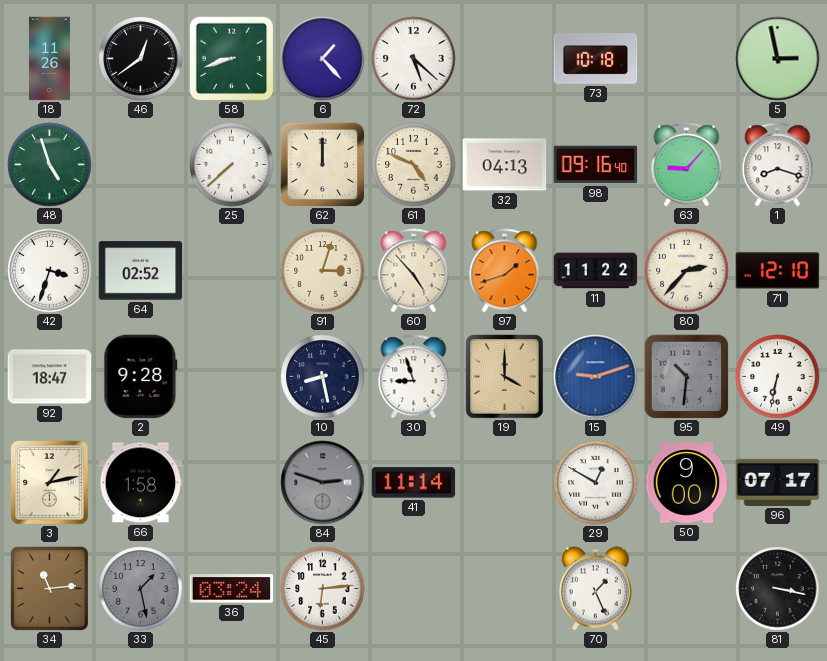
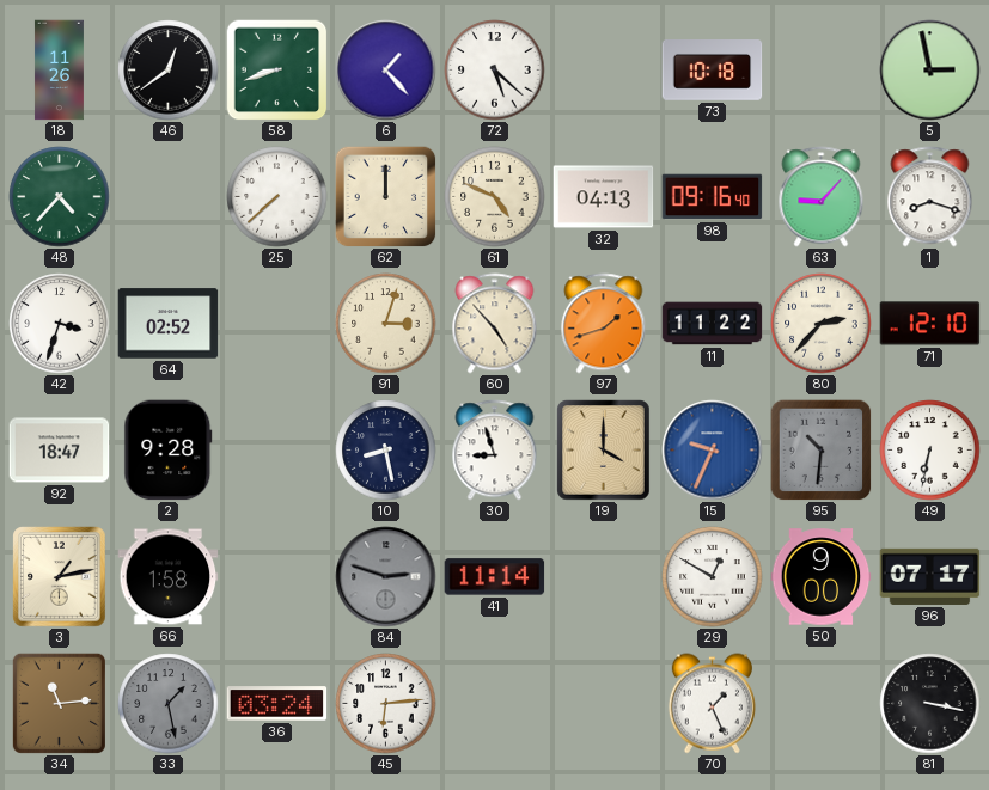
48: 4:57 -> 4:37
15: 9:12 -> 9:34
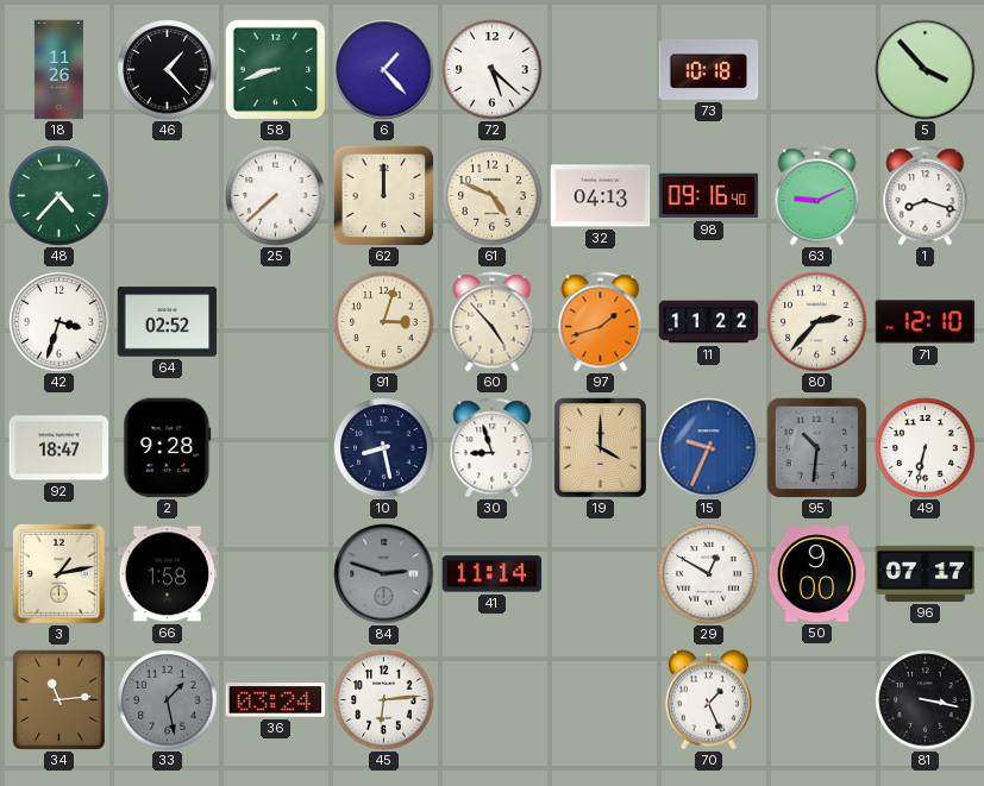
46: 12:39 -> 1:23
5: 2:58 -> 3:53
63: 9:07 -> 9:11
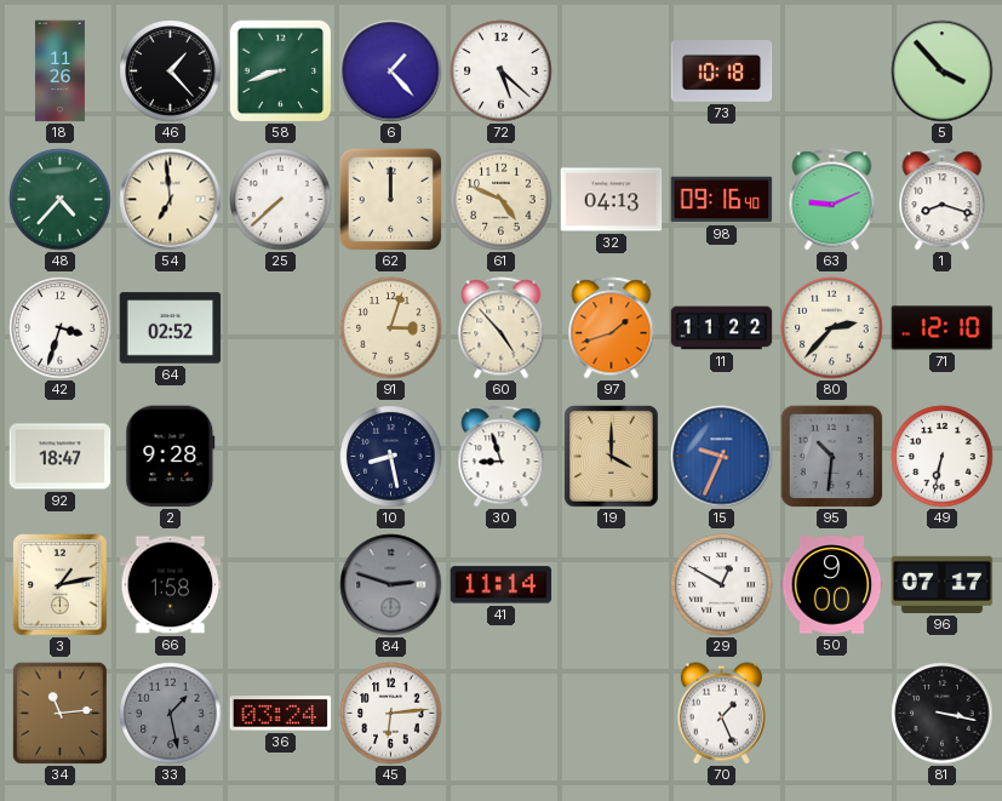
54: none -> 6:59
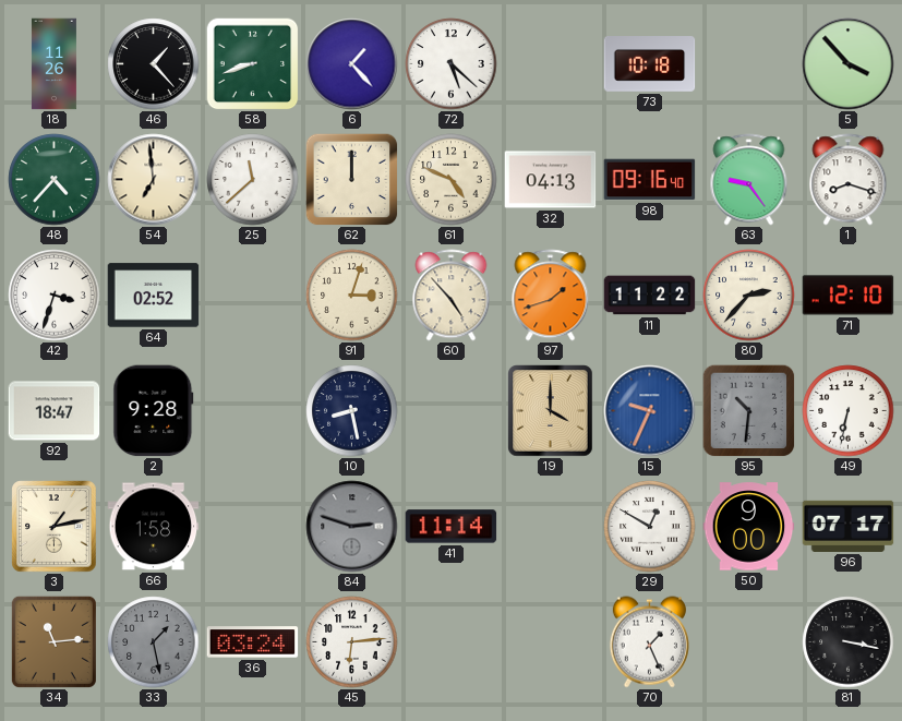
25: 7:38 -> 11:38
63: 9:11 -> 9:24
30: 8:57 -> none
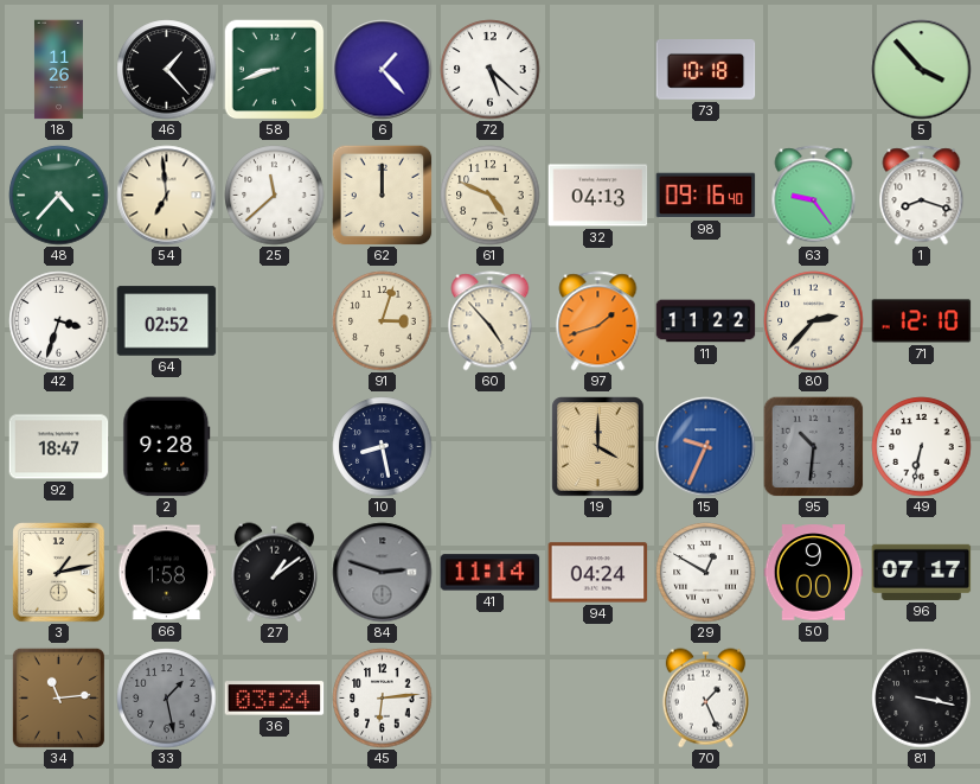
27: none -> 1:09
94: none -> 04:24
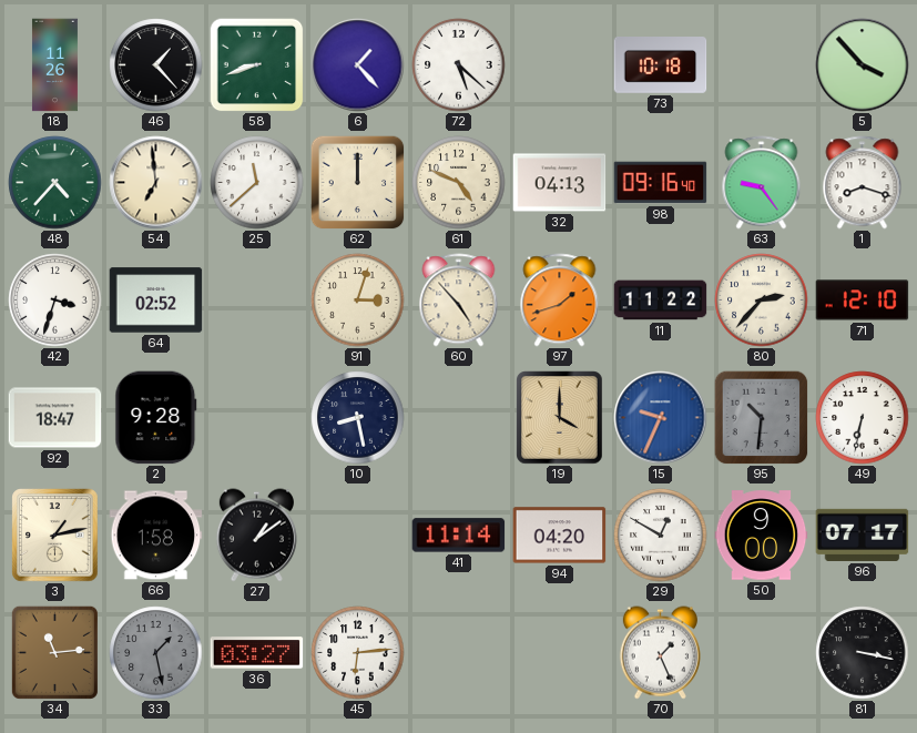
84: 2:48 -> none
94: 04:24 -> 04:20
36: 03:24 -> 03:27
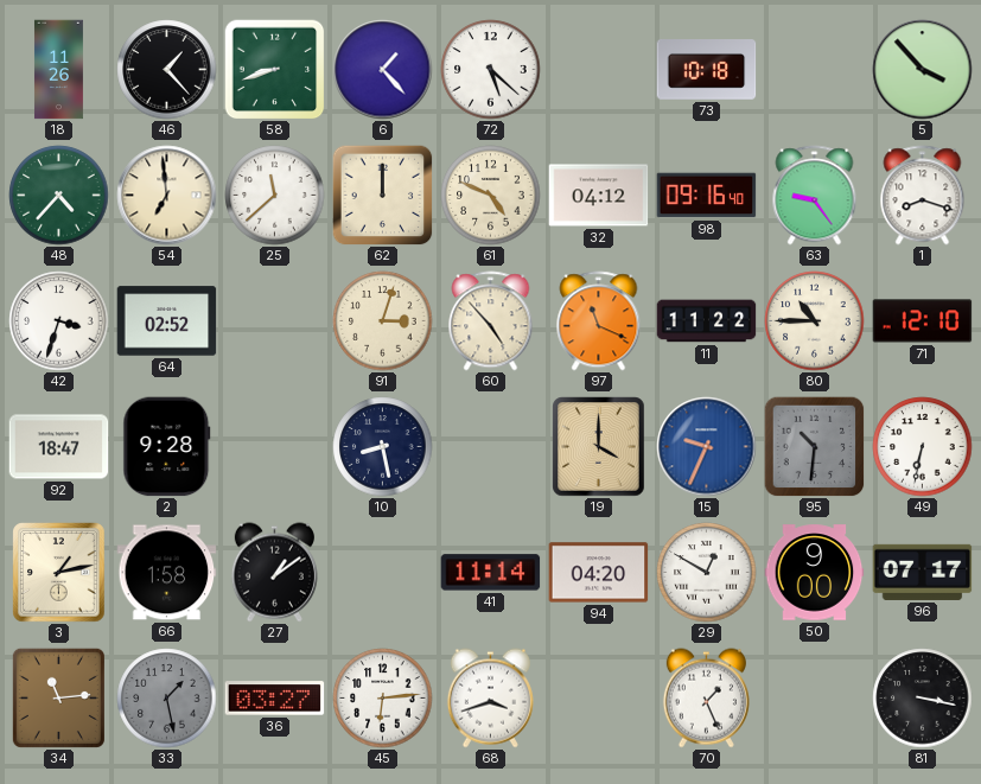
32: 04:13 -> 04:12
97: 1:42 -> 11:19
80: 2:37 -> 10:45
68: none -> 3:42
